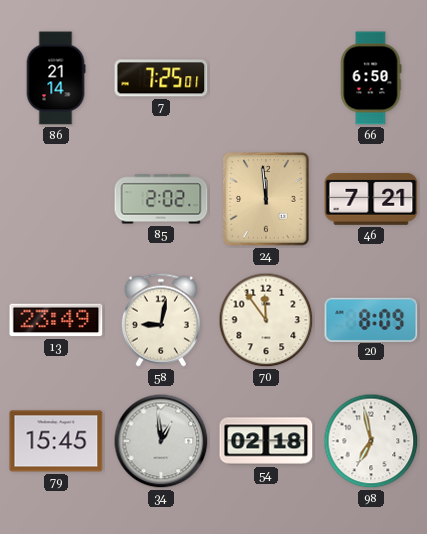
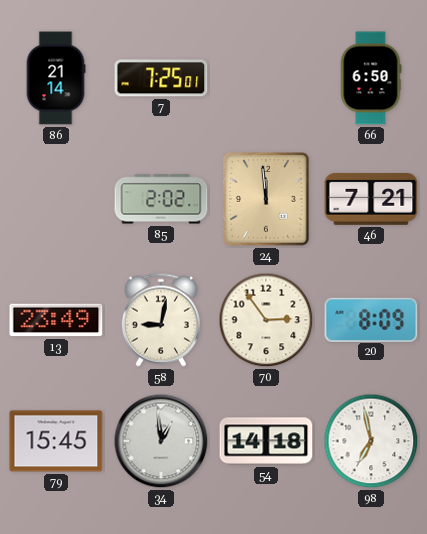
70: 11:54 -> 2:54
54: 02:18 -> 14:18
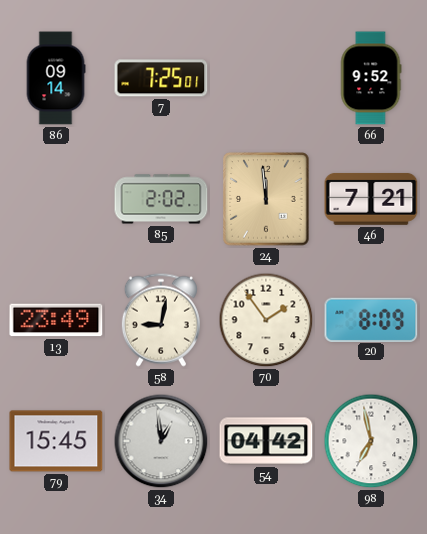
86: 21:14 -> 09:14
66: 6:50 -> 9:52
70: 2:54 -> 1:54
54: 14:18 -> 04:42
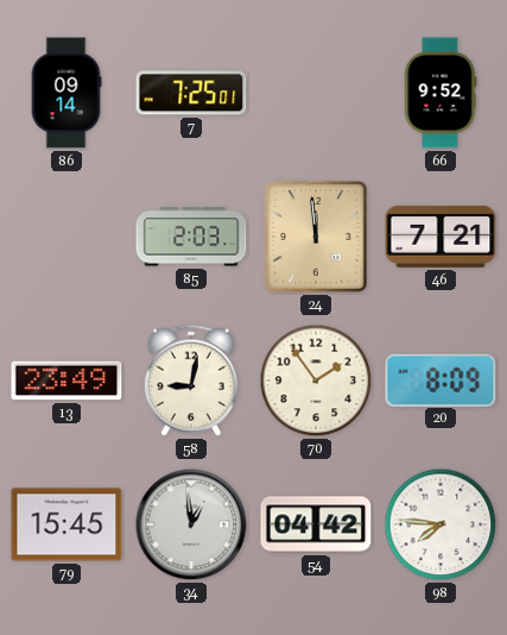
85: 2:02 -> 2:03
98: 6:58 -> 7:46
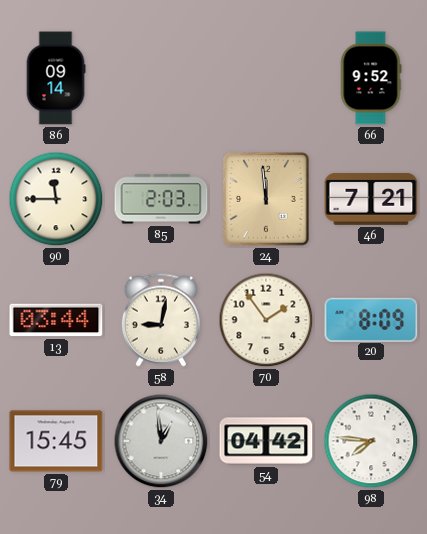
7: 7:25 -> none
90: none -> 11:45
13: 23:49 -> 03:44
